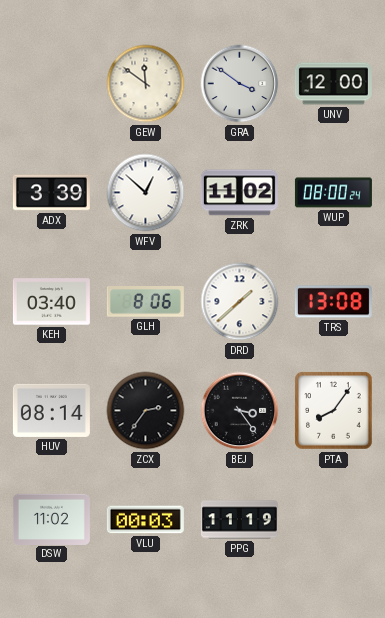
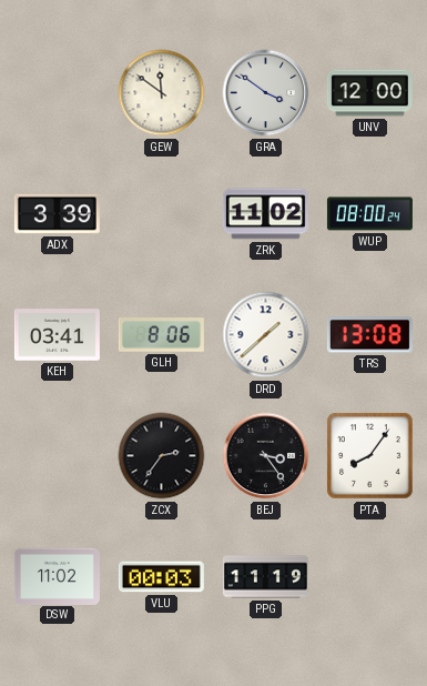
WFV: 12:52 -> none
KEH: 03:40 -> 03:41
HUV: 08:14 -> none
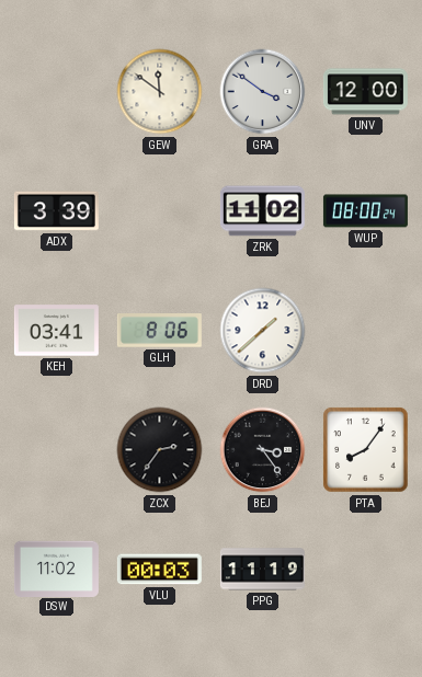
TRS: 13:08 -> none
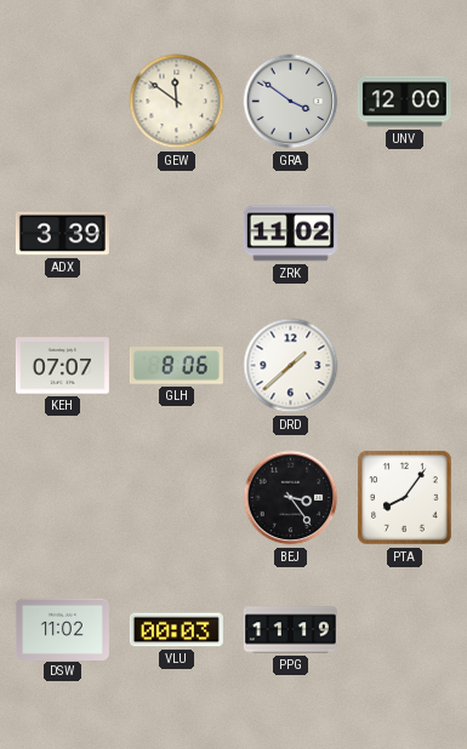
WUP: 08:00 -> none
KEH: 03:41 -> 07:07
ZCX: 2:36 -> none
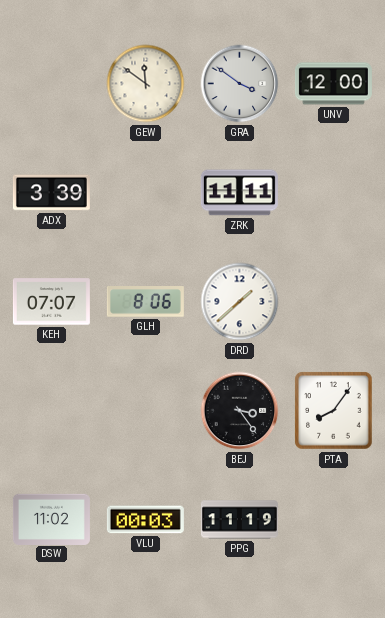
ZRK: 11:02 -> 11:11
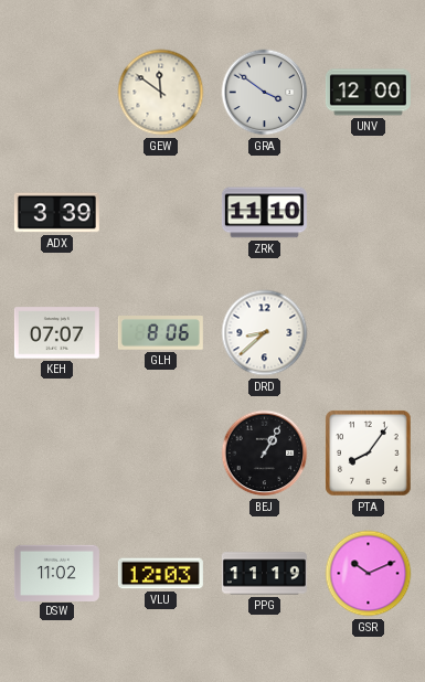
ZRK: 11:11 -> 11:10
DRD: 1:38 -> 8:38
BEJ: 3:24 -> 1:05
VLU: 00:03 -> 12:03
GSR: none -> 10:11
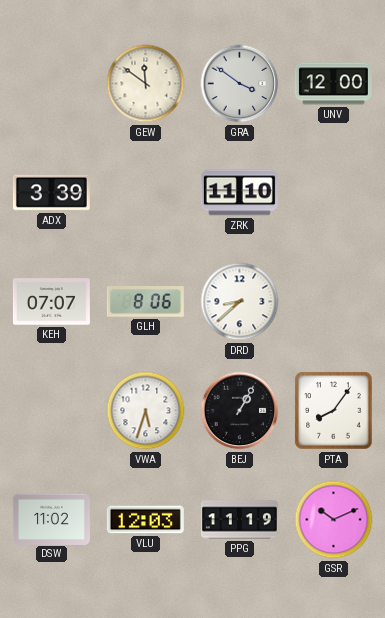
VWA: none -> 5:33
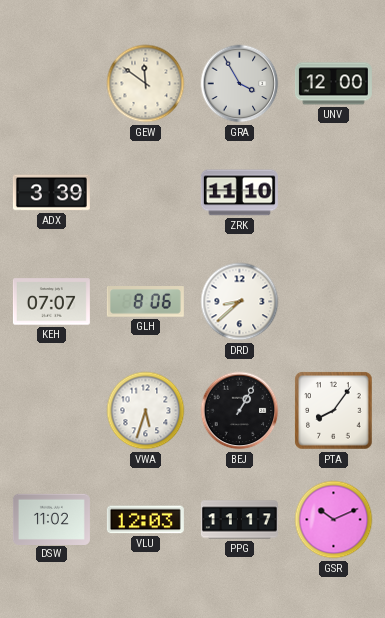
GRA: 3:51 -> 3:55
PPG: 11:19 -> 11:17
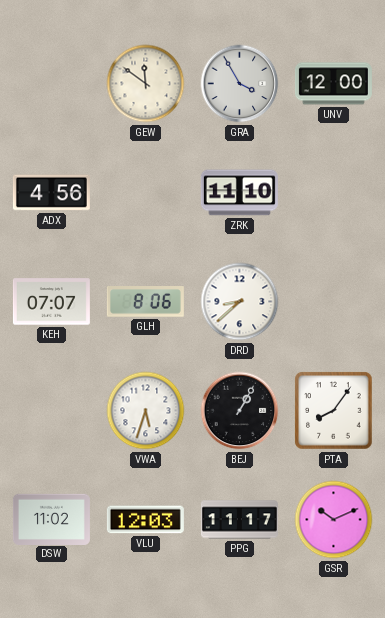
ADX: 3:39 -> 4:56
